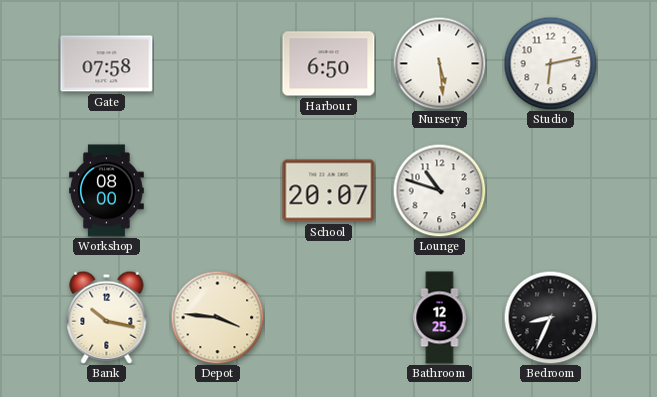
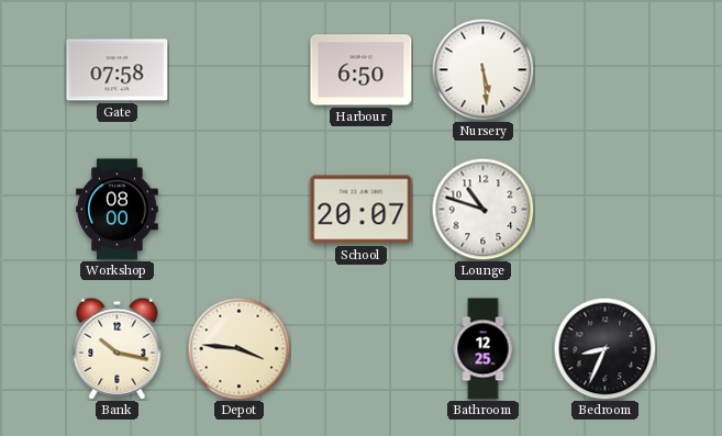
Studio: 6:13 -> none
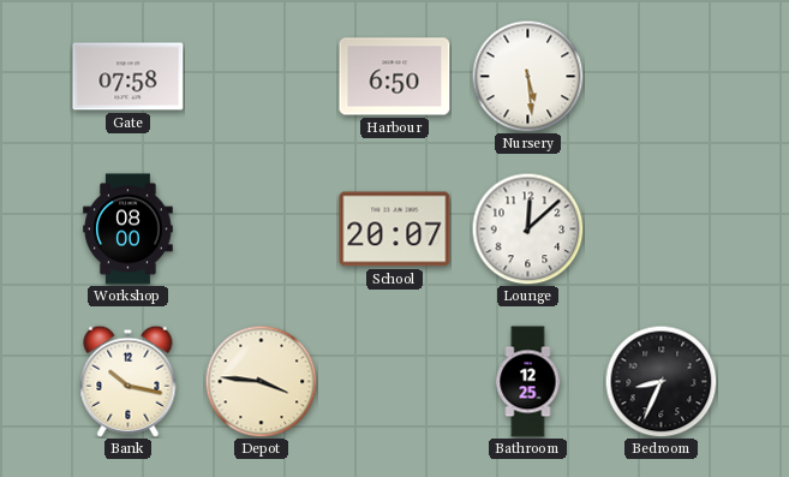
Lounge: 10:48 -> 12:08
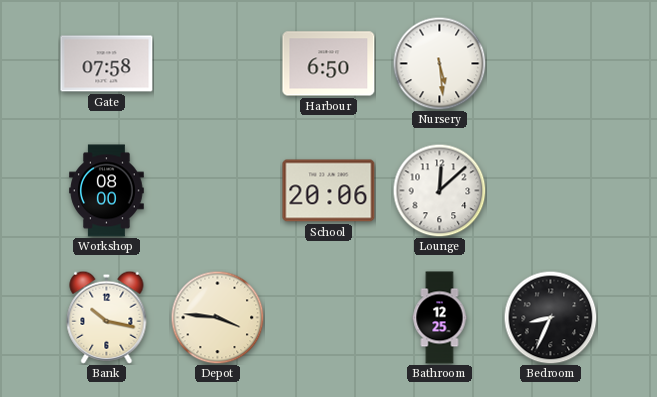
School: 20:07 -> 20:06
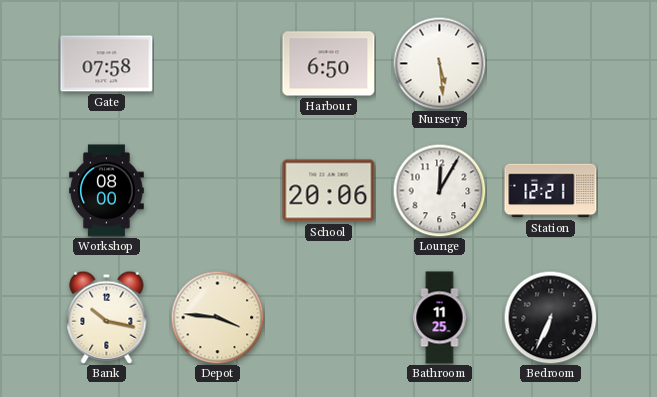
Lounge: 12:08 -> 12:05
Station: none -> 12:21
Bathroom: 12:25 -> 11:25
Bedroom: 8:34 -> 6:34
